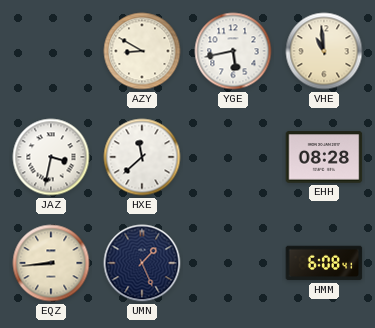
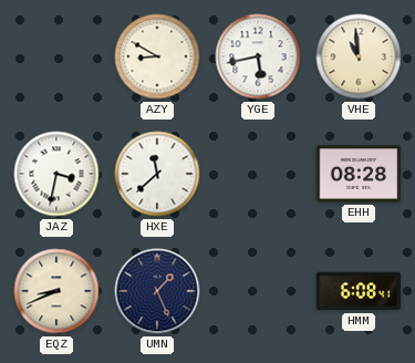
EQZ: 8:44 -> 8:41
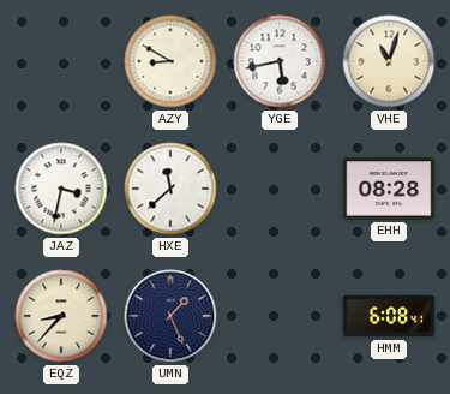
VHE: 10:59 -> 11:03
EQZ: 8:41 -> 8:37
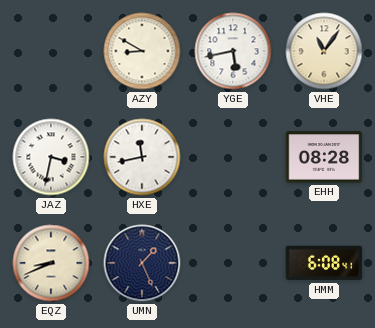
VHE: 11:03 -> 11:06
HXE: 11:38 -> 11:43
EQZ: 8:37 -> 8:41
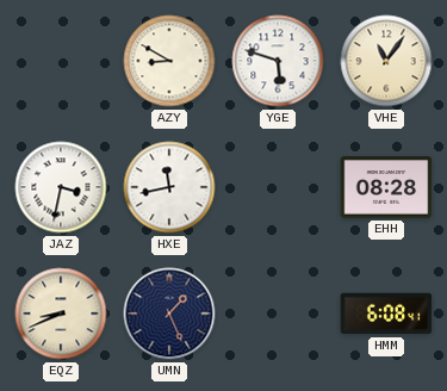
YGE: 5:43 -> 5:48
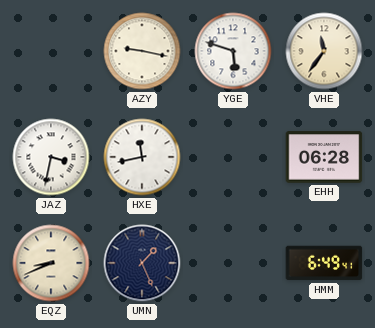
AZY: 8:50 -> 9:17
VHE: 11:06 -> 11:36
EHH: 08:28 -> 06:28
HMM: 6:08 -> 6:49
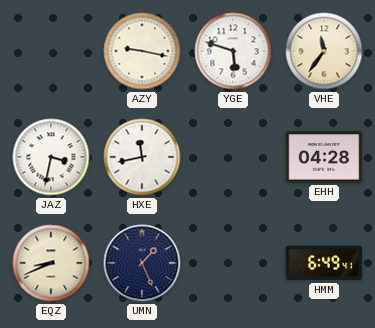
EHH: 06:28 -> 04:28
